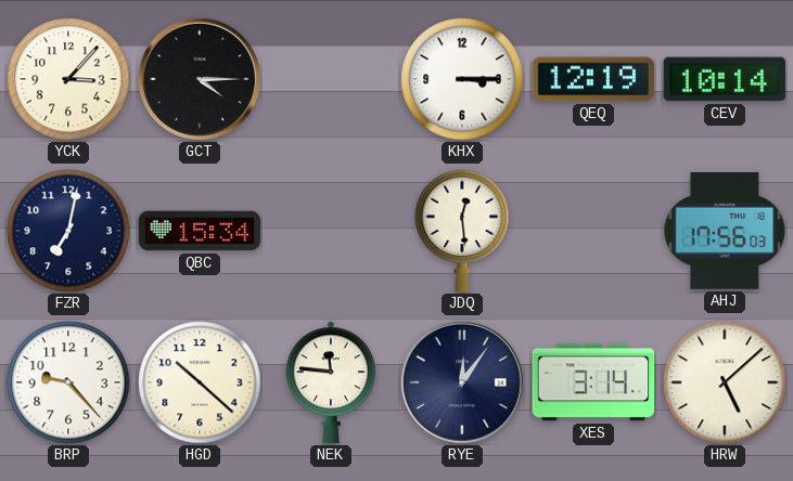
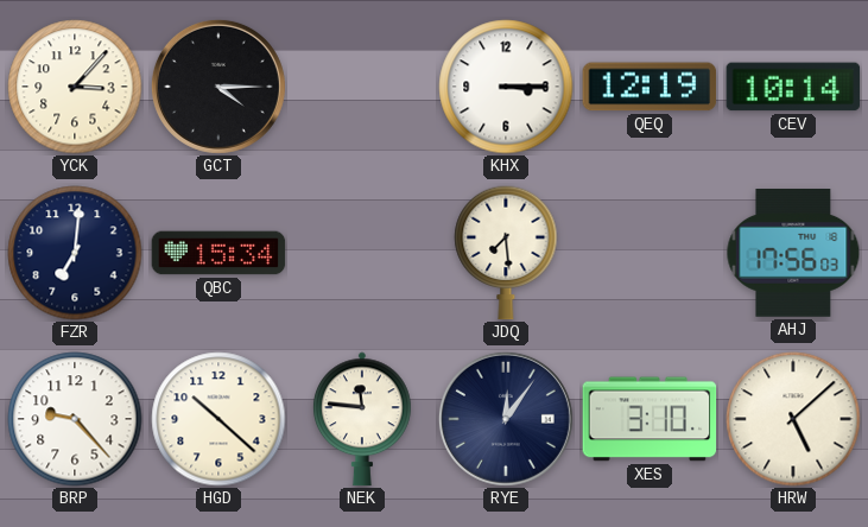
FZR: 7:02 -> 7:01
JDQ: 12:29 -> 7:29
XES: 3:14 -> 3:10
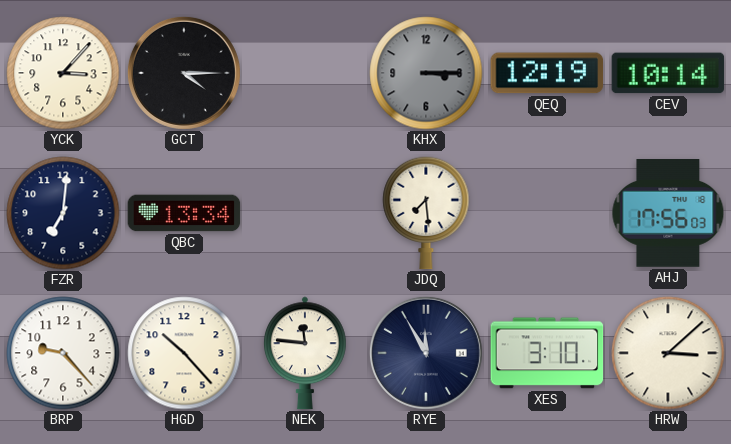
KHX dial: white -> grey
QBC: 15:34 -> 13:34
HGD: 10:22 -> 10:23
RYE: 12:06 -> 11:55
HRW: 5:08 -> 3:08
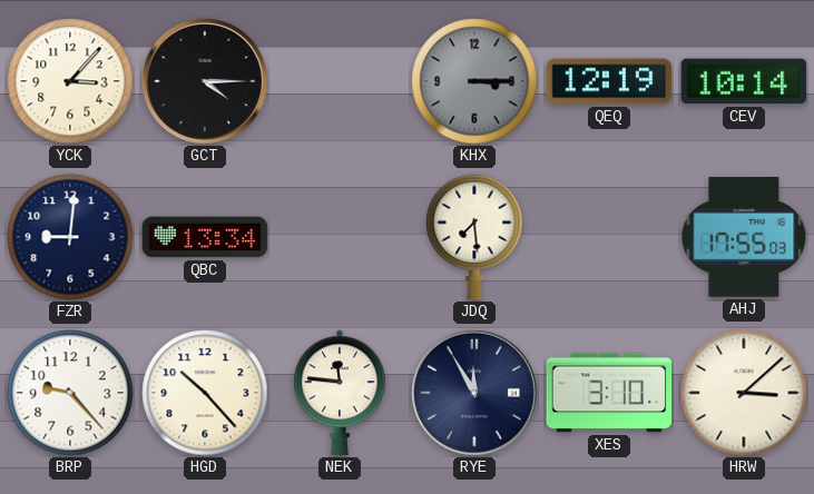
FZR: 7:01 -> 9:01
AHJ: 17:56 -> 17:55
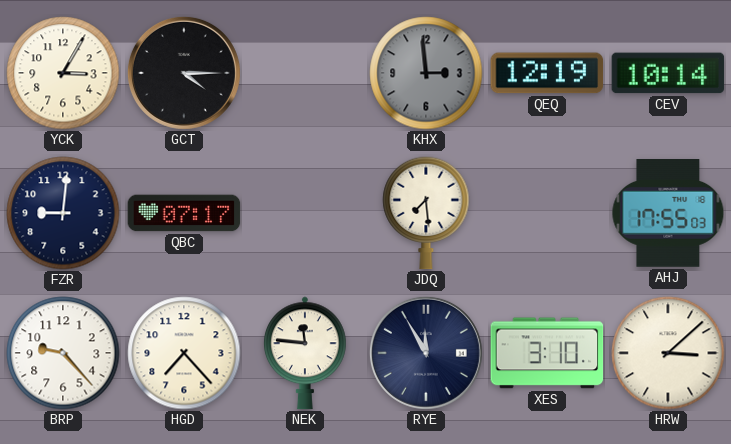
YCK: 3:07 -> 3:05
KHX: 3:15 -> 2:59
QBC: 13:34 -> 07:17
HGD: 10:23 -> 7:23
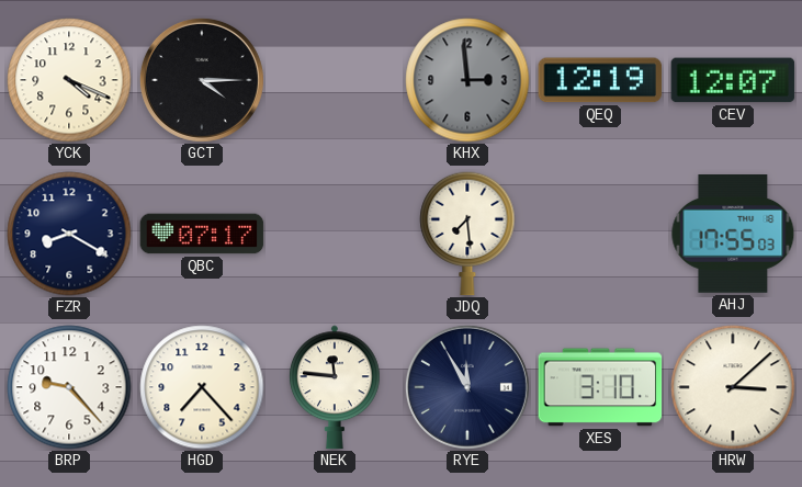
YCK: 3:05 -> 4:19
CEV: 10:14 -> 12:07
FZR: 9:01 -> 8:20
